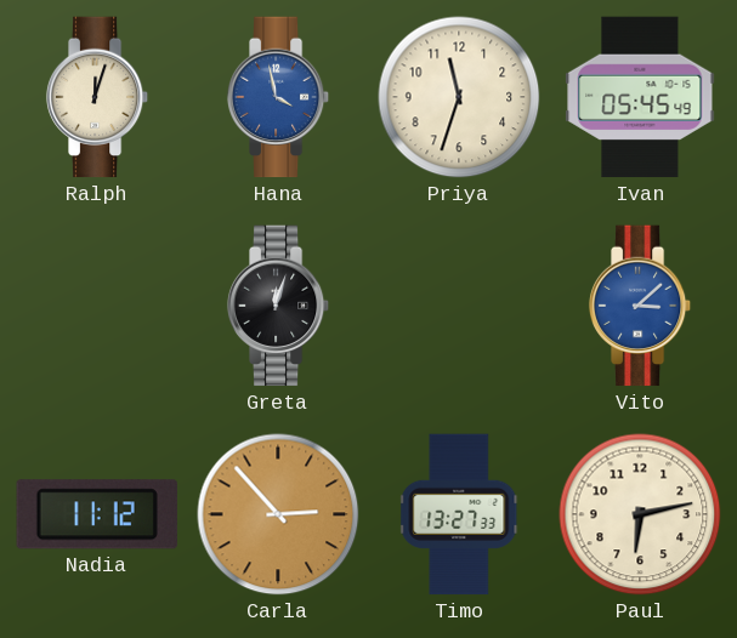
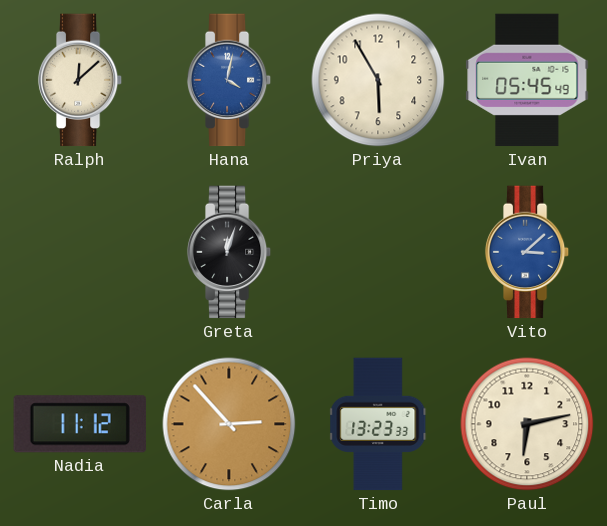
Ralph: 12:03 -> 12:08
Hana: 3:58 -> 4:02
Priya: 11:33 -> 5:55
Timo: 13:27 -> 13:23
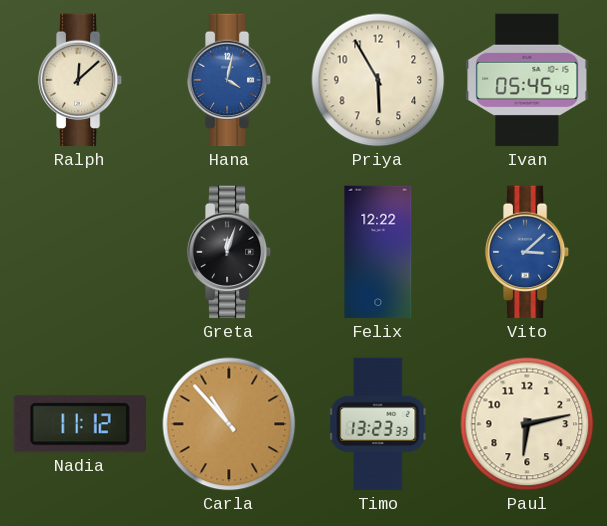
Felix: none -> 12:22
Carla: 2:53 -> 10:53
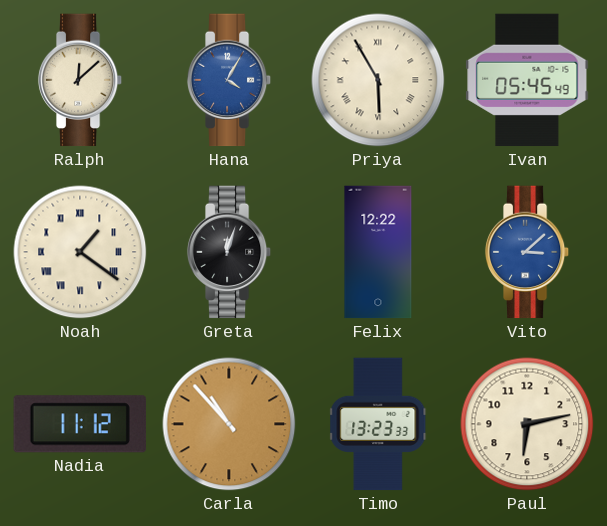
Hana: 4:02 -> 4:05
Priya numerals: Arabic -> Roman
Noah: none -> 1:21
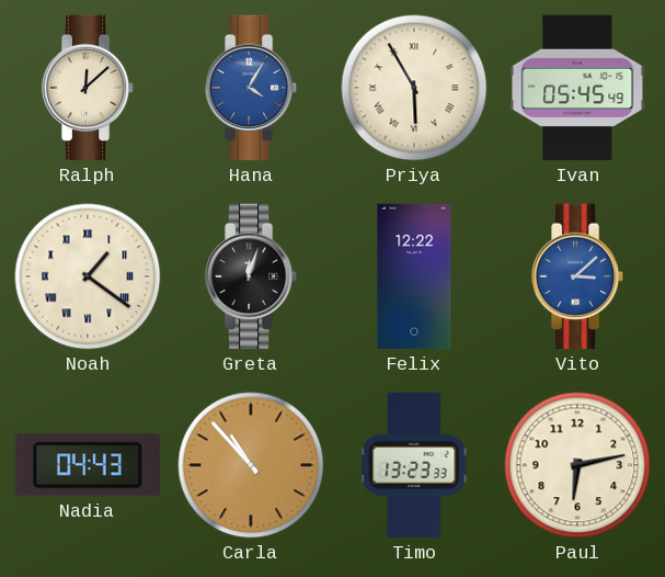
Nadia: 11:12 -> 04:43
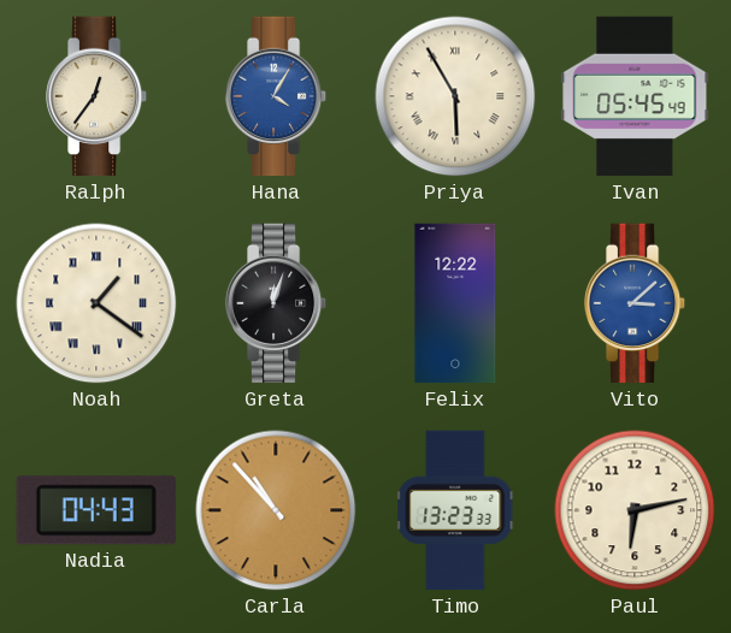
Ralph: 12:08 -> 12:36
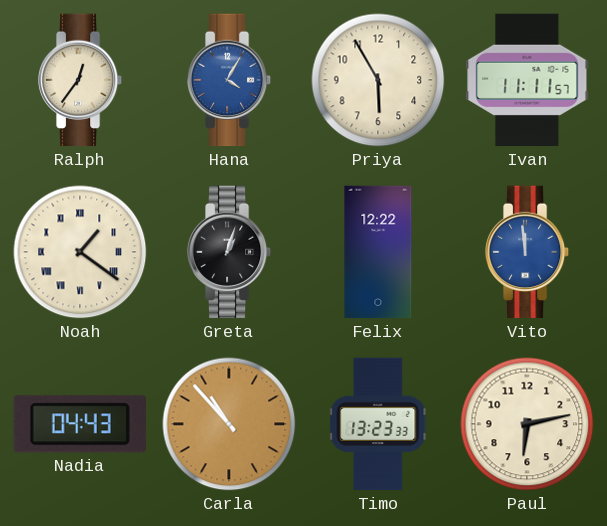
Priya numerals: Roman -> Arabic
Ivan: 05:45 -> 11:11
Greta: 12:03 -> 1:03
Vito: 3:08 -> 11:59
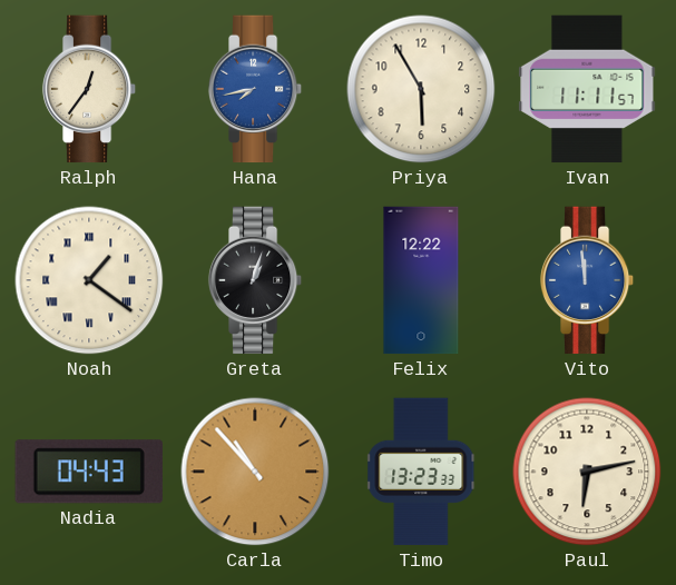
Hana: 4:05 -> 7:43
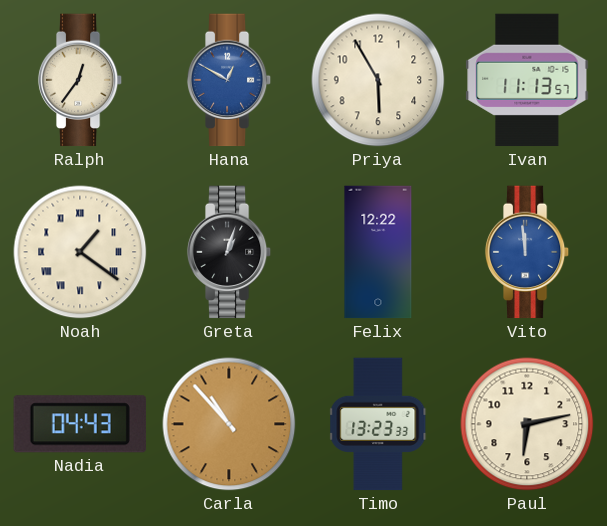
Hana: 7:43 -> 12:50
Ivan: 11:11 -> 11:13
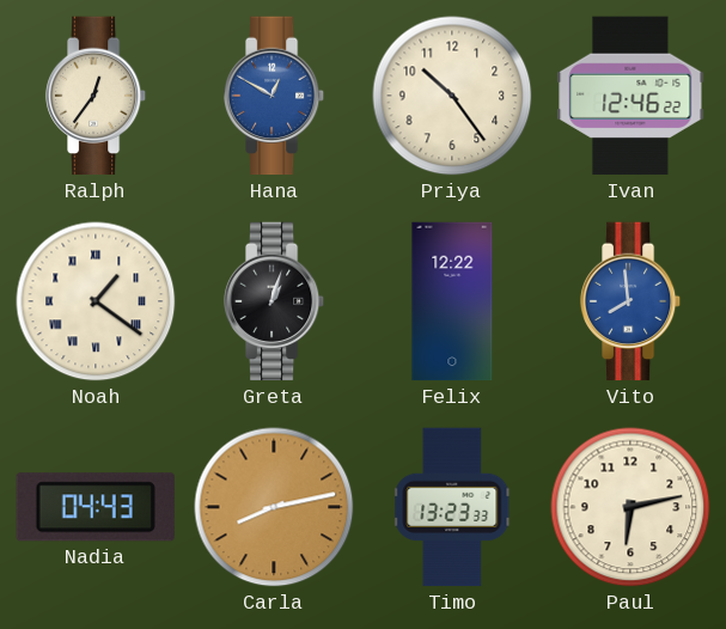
Priya: 5:55 -> 10:24
Ivan: 11:13 -> 12:46
Vito: 11:59 -> 7:59
Carla: 10:53 -> 8:13
